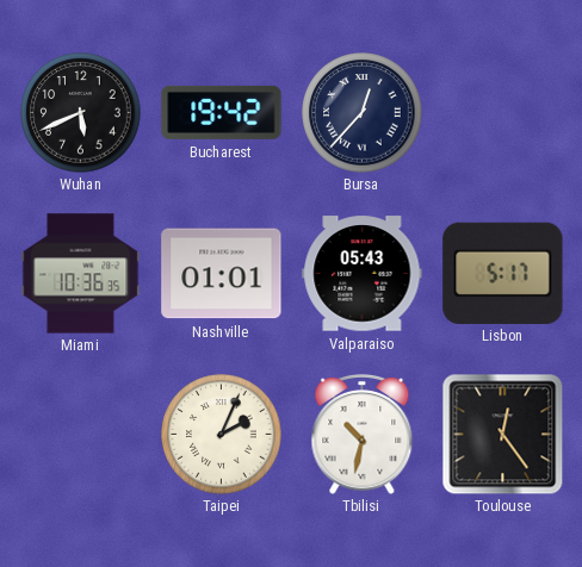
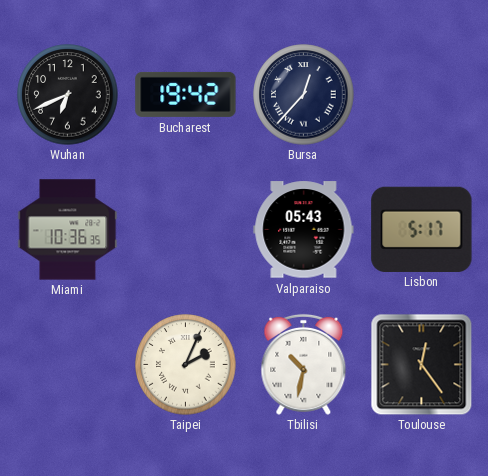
Wuhan: 5:41 -> 6:41
Nashville: 01:01 -> none
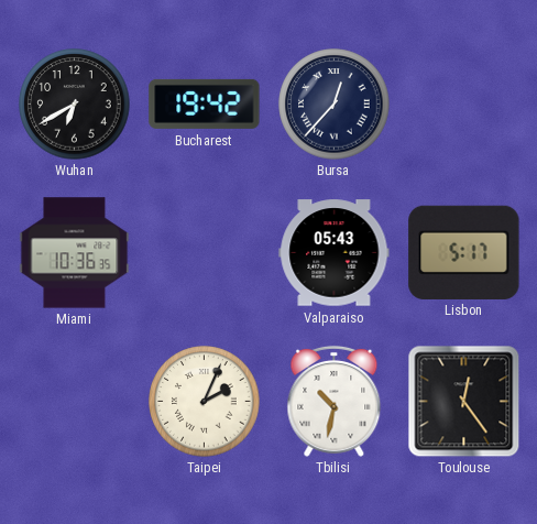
Wuhan: 6:41 -> 6:40
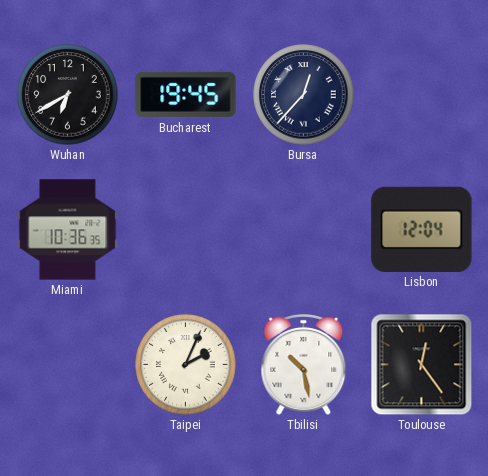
Bucharest: 19:42 -> 19:45
Valparaiso: 05:43 -> none
Lisbon: 5:17 -> 12:04
Tbilisi: 10:32 -> 10:28
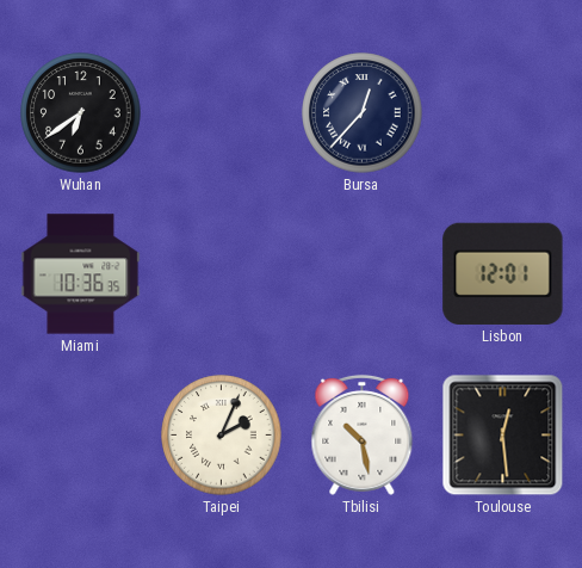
Wuhan: 6:40 -> 6:39
Bucharest: 19:45 -> none
Lisbon: 12:04 -> 12:01
Toulouse: 12:24 -> 12:29
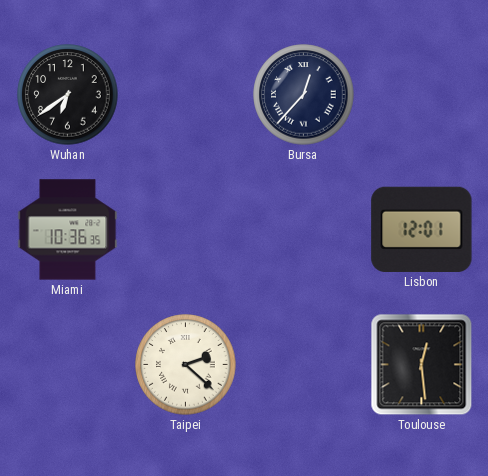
Taipei: 2:04 -> 2:22
Tbilisi: 10:28 -> none
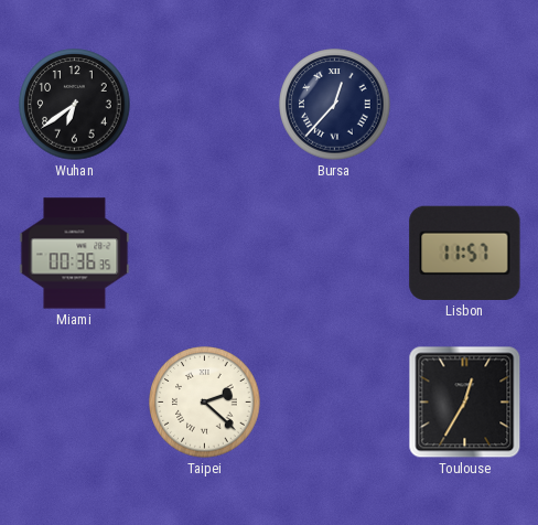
Miami: 10:36 -> 00:36
Lisbon: 12:01 -> 11:57
Toulouse: 12:29 -> 12:35
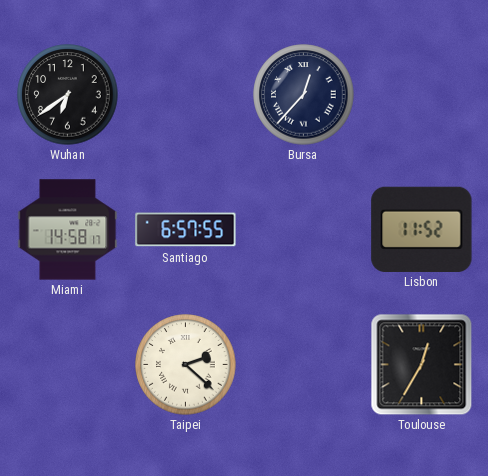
Miami: 00:36 -> 14:58
Santiago: none -> 6:57
Lisbon: 11:57 -> 11:52
